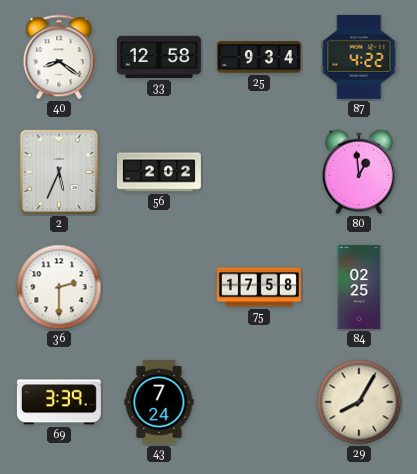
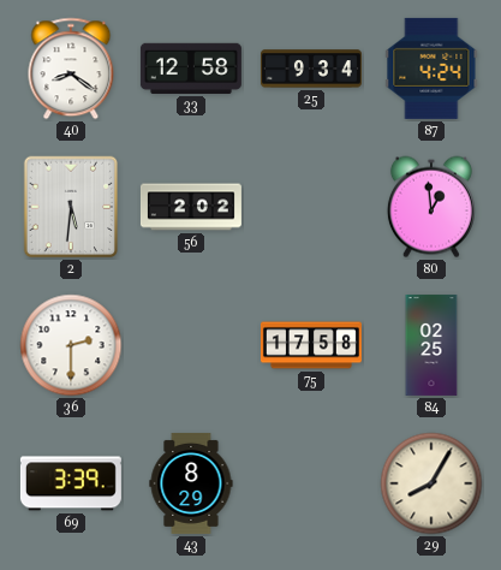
87: 4:22 -> 4:24
2: 5:34 -> 5:31
43: 7:24 -> 8:29
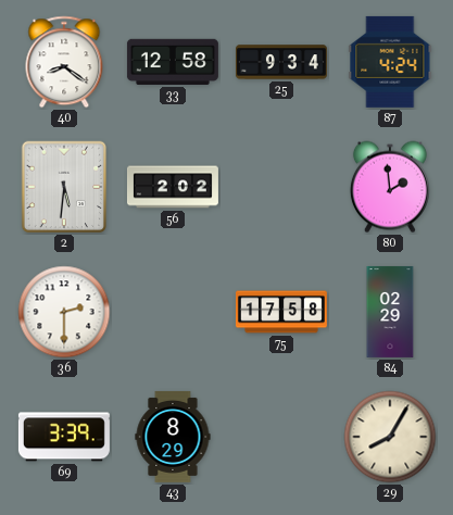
80: 12:59 -> 1:59
84: 02:25 -> 02:29
